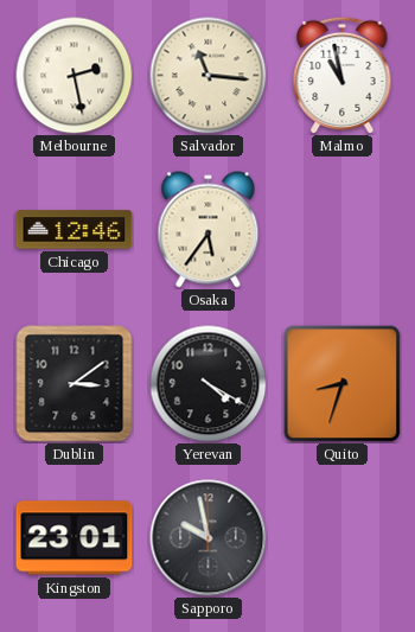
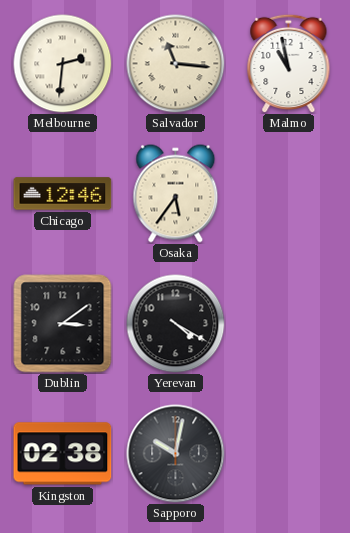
Melbourne: 2:28 -> 2:31
Quito: 8:33 -> none
Kingston: 23:01 -> 02:38
Sapporo: 9:58 -> 10:02
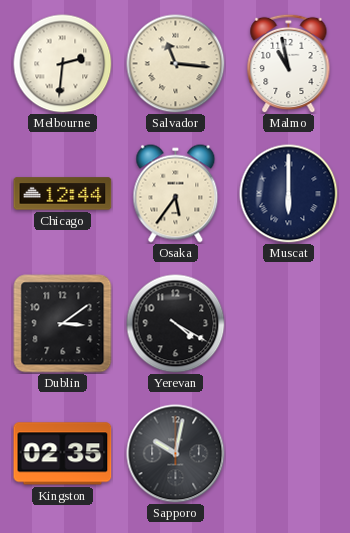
Chicago: 12:46 -> 12:44
Muscat: none -> 6:00
Kingston: 02:38 -> 02:35
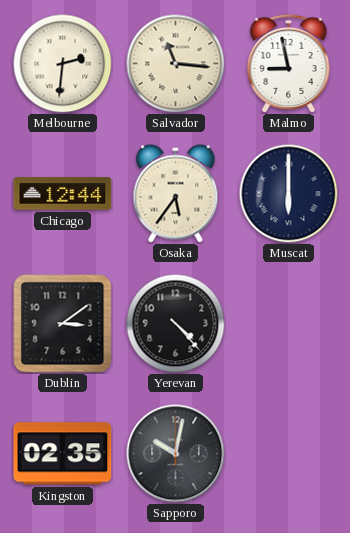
Malmo: 10:58 -> 8:58
Yerevan: 4:20 -> 4:23
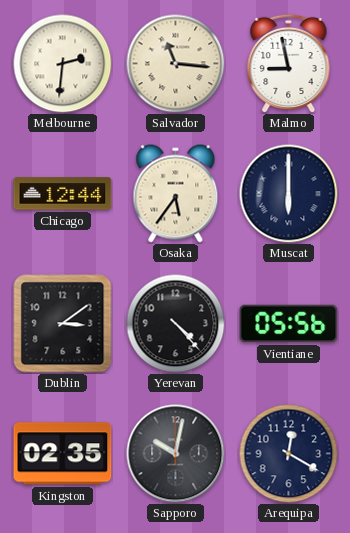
Vientiane: none -> 05:56
Arequipa: none -> 12:20
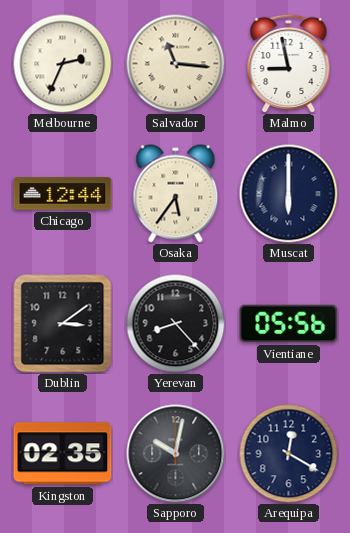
Melbourne: 2:31 -> 2:34
Yerevan: 4:23 -> 8:23
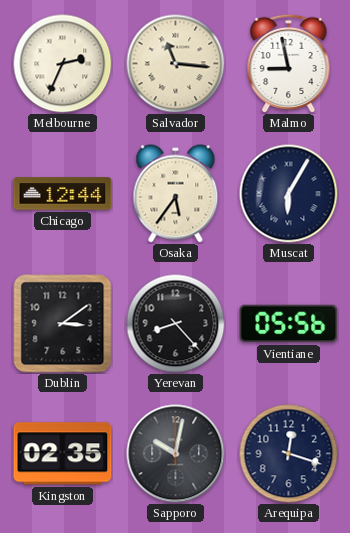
Muscat: 6:00 -> 6:05
Arequipa: 12:20 -> 12:18
